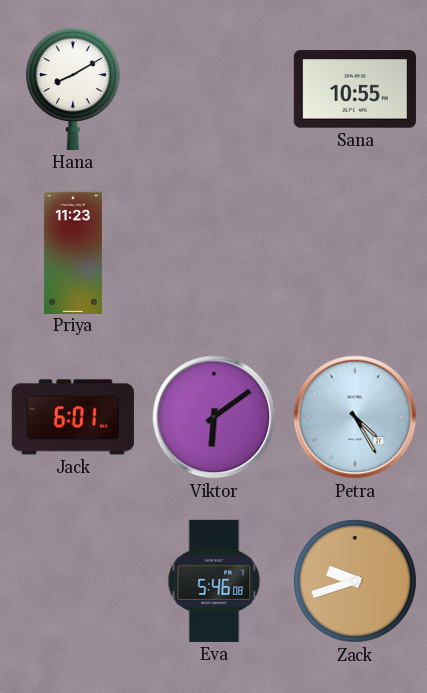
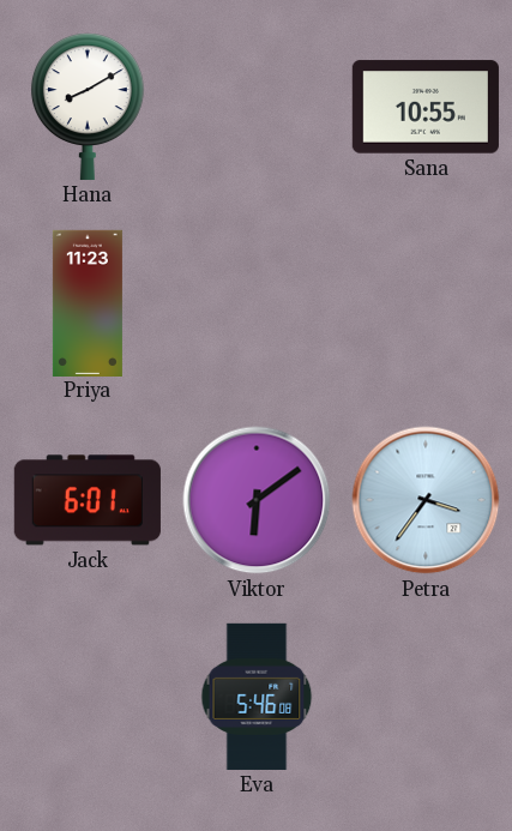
Petra: 4:25 -> 3:36
Zack: 9:42 -> none
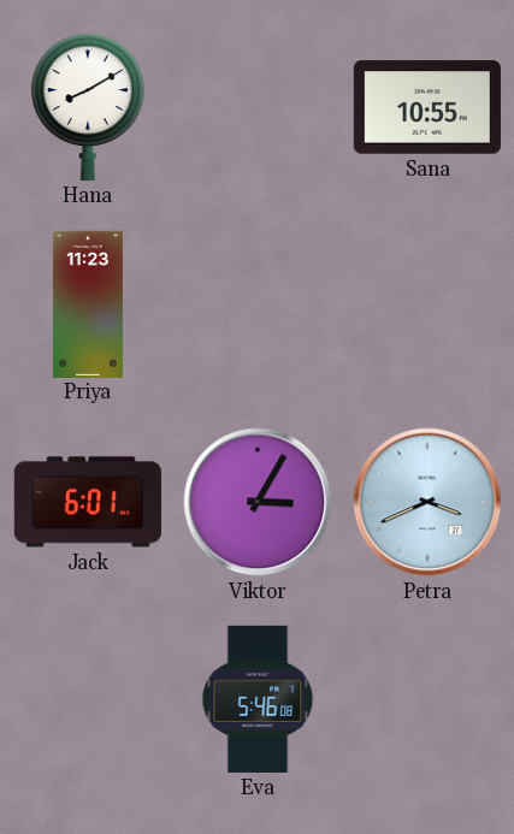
Viktor: 6:09 -> 3:05
Petra: 3:36 -> 3:41
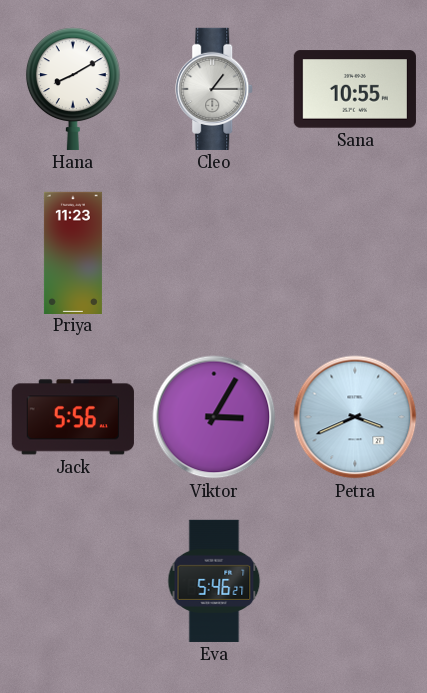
Cleo: none -> 1:15
Jack: 6:01 -> 5:56
Eva: 5:46:08 -> 5:46:27
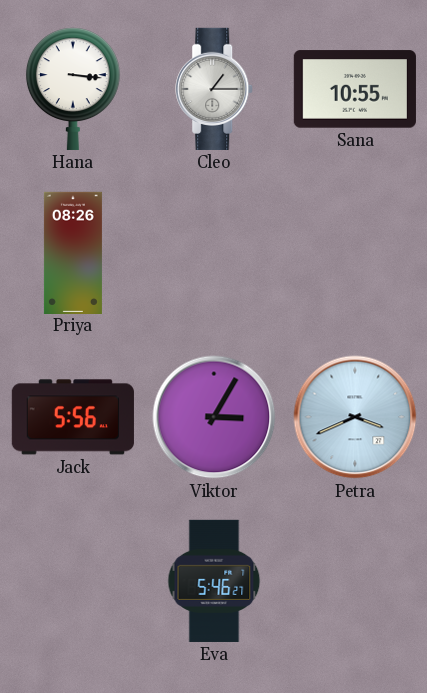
Hana: 8:10 -> 3:16
Priya: 11:23 -> 08:26
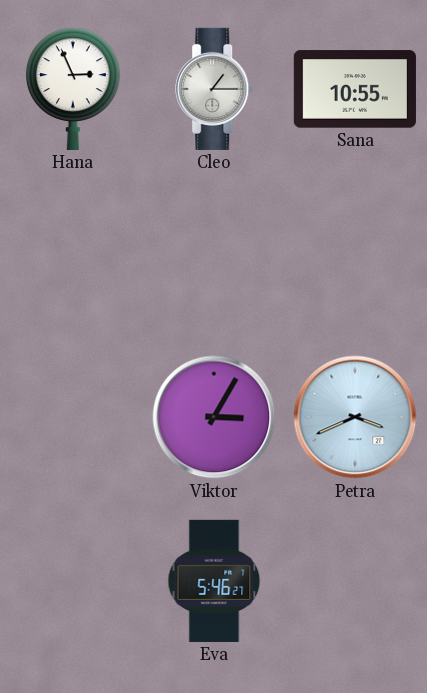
Hana: 3:16 -> 2:56
Priya: 08:26 -> none
Jack: 5:56 -> none
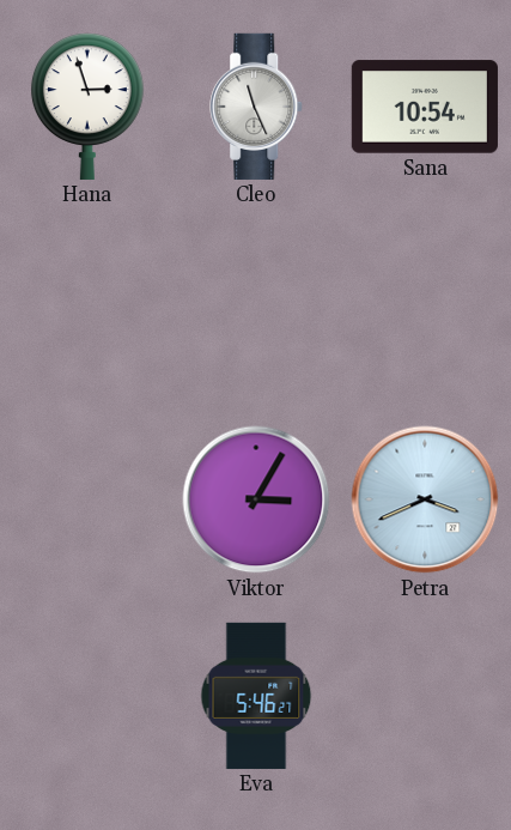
Hana: 2:56 -> 2:57
Cleo: 1:15 -> 11:26
Sana: 10:55 -> 10:54
